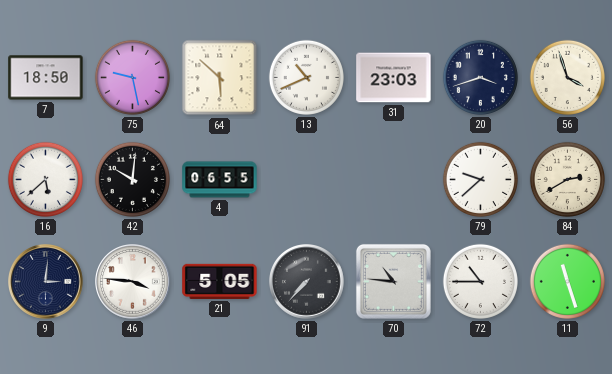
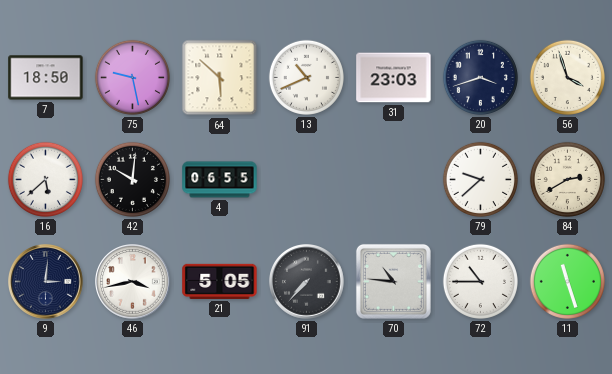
46: 3:46 -> 3:43
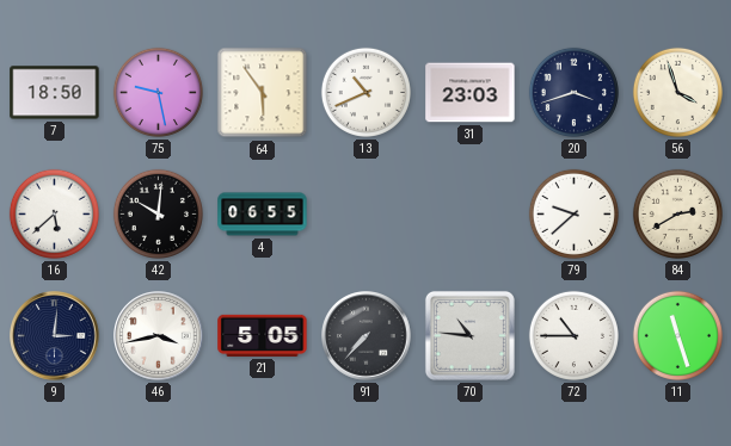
64: 5:52 -> 5:54
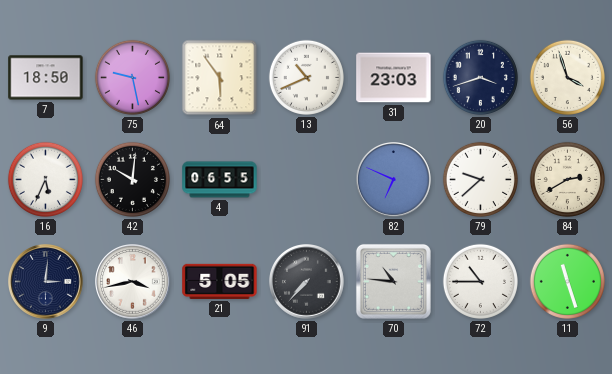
16: 5:38 -> 5:34
82: none -> 6:49
